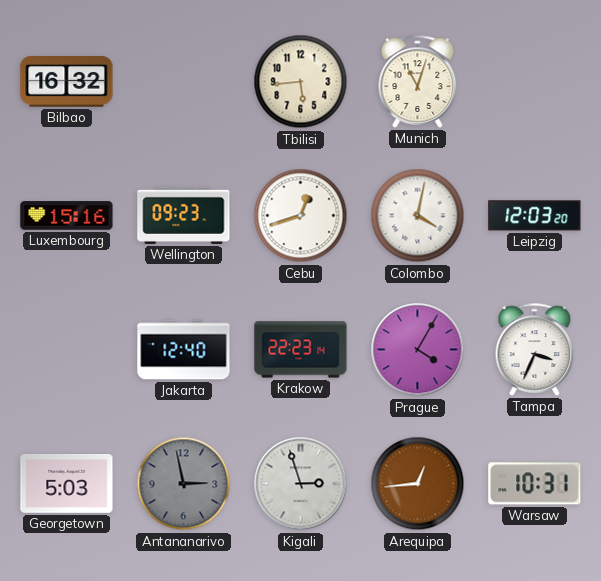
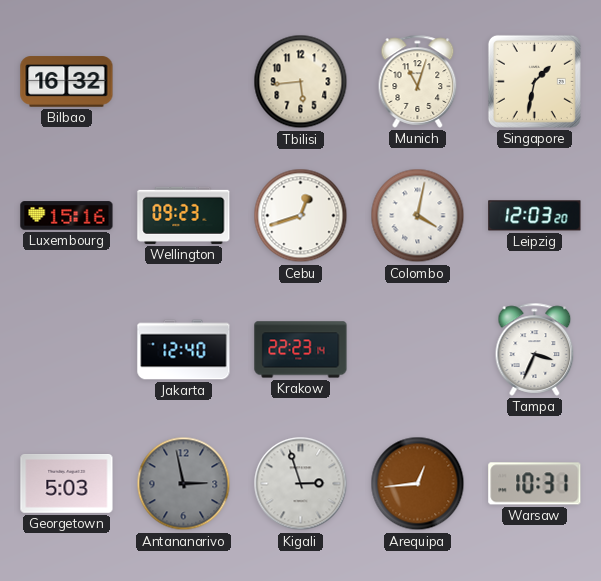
Singapore: none -> 1:32
Prague: 4:05 -> none
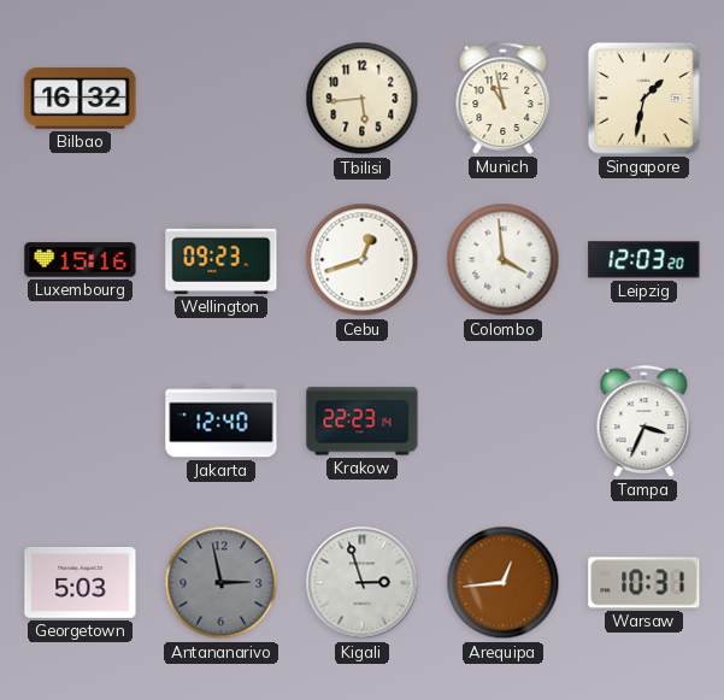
Munich: 11:03 -> 10:58
Colombo: 4:02 -> 3:59
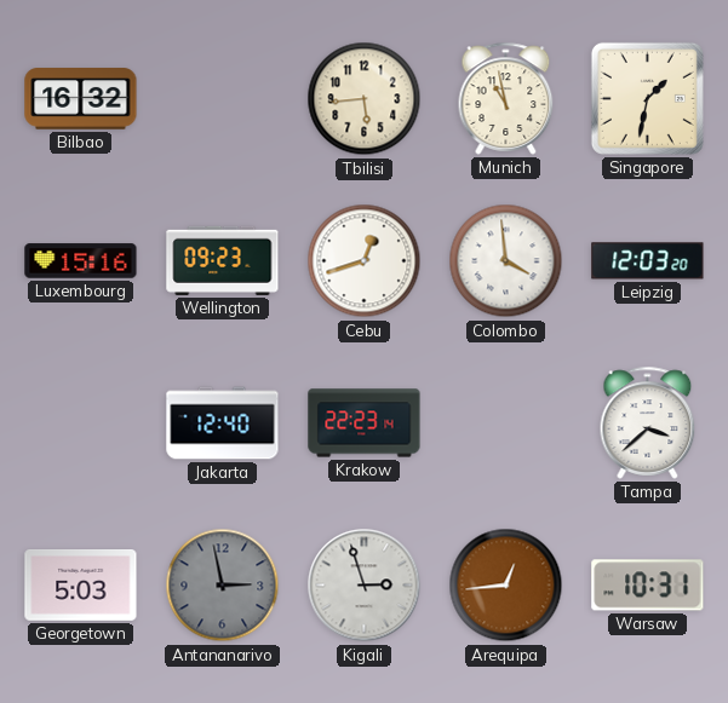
Tampa: 3:34 -> 3:38
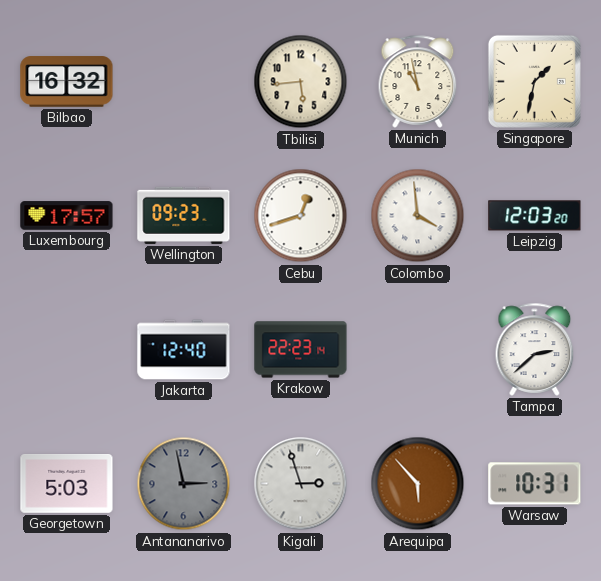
Luxembourg: 15:16 -> 17:57
Tampa: 3:38 -> 2:38
Arequipa: 12:44 -> 5:53
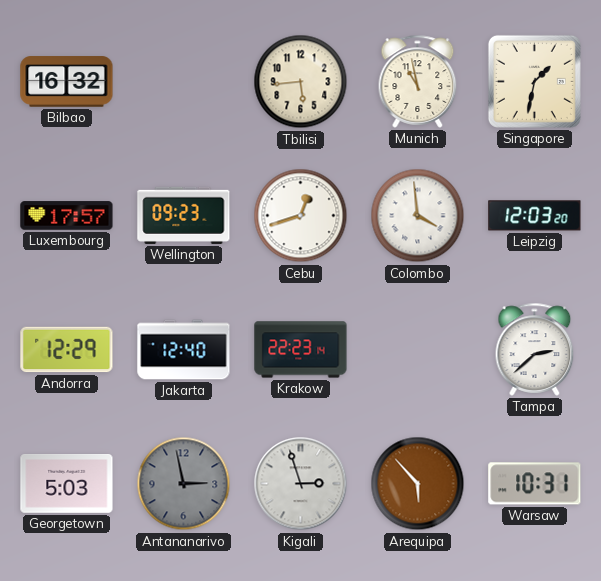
Andorra: none -> 12:29
